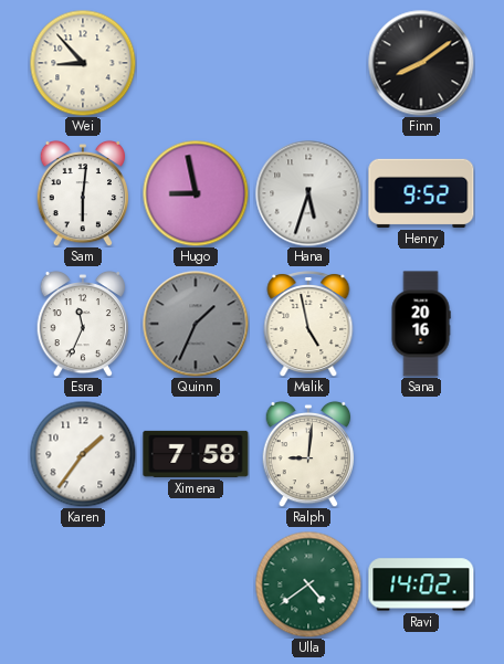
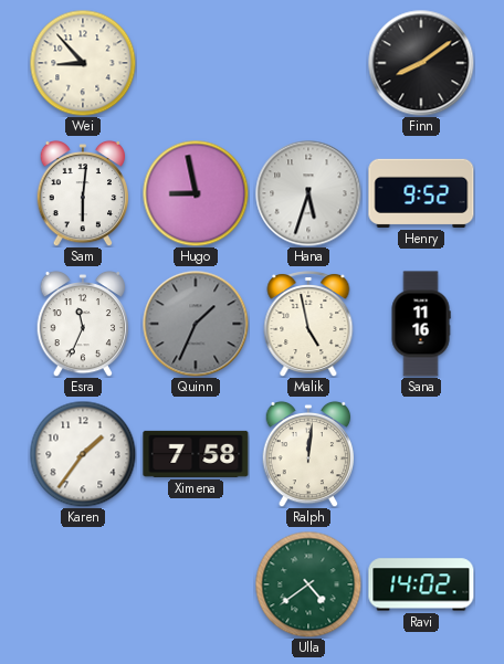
Sana: 20:16 -> 11:16
Ralph: 9:01 -> 12:01
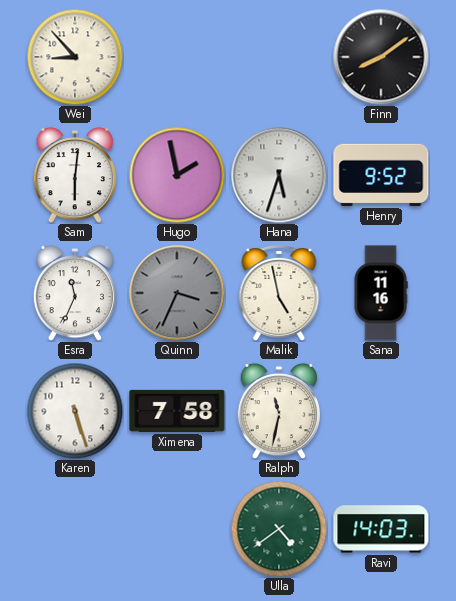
Hugo: 8:58 -> 1:58
Quinn: 1:34 -> 3:34
Karen: 1:36 -> 5:27
Ralph: 12:01 -> 11:32
Ravi: 14:02 -> 14:03
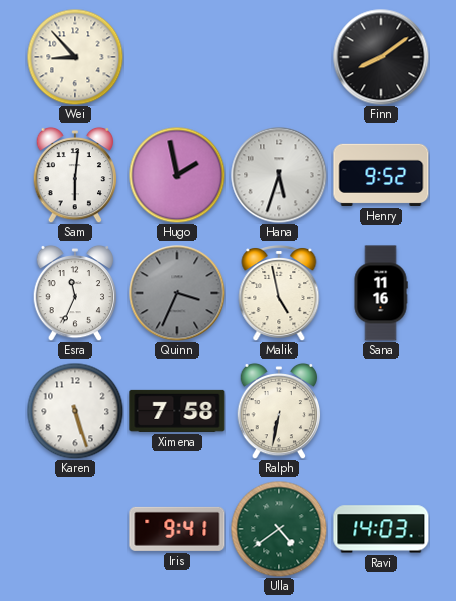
Ralph: 11:32 -> 6:32
Iris: none -> 9:41
